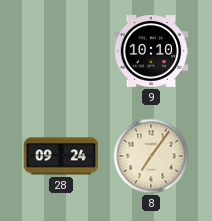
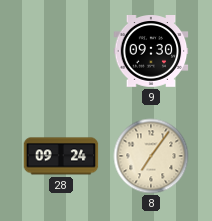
9: 10:10 -> 09:30
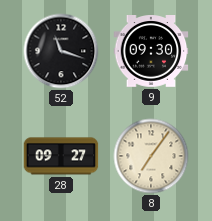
52: none -> 11:18
28: 09:24 -> 09:27
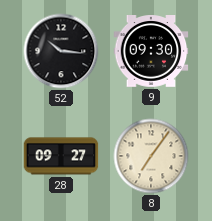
52: 11:18 -> 10:16
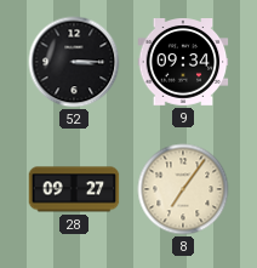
52: 10:16 -> 3:15
9: 09:30 -> 09:34
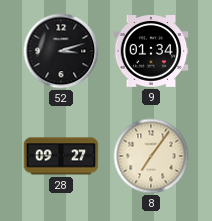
52: 3:15 -> 3:12
9: 09:34 -> 01:34
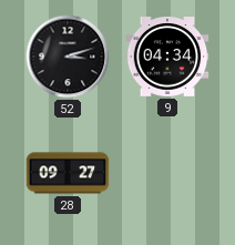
9: 01:34 -> 04:34
8: 7:06 -> none
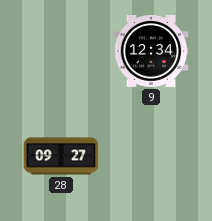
52: 3:12 -> none
9: 04:34 -> 12:34
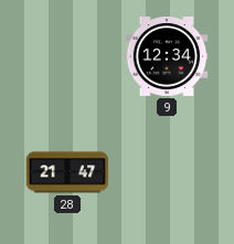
28: 09:27 -> 21:47
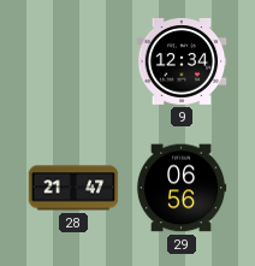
29: none -> 06:56
